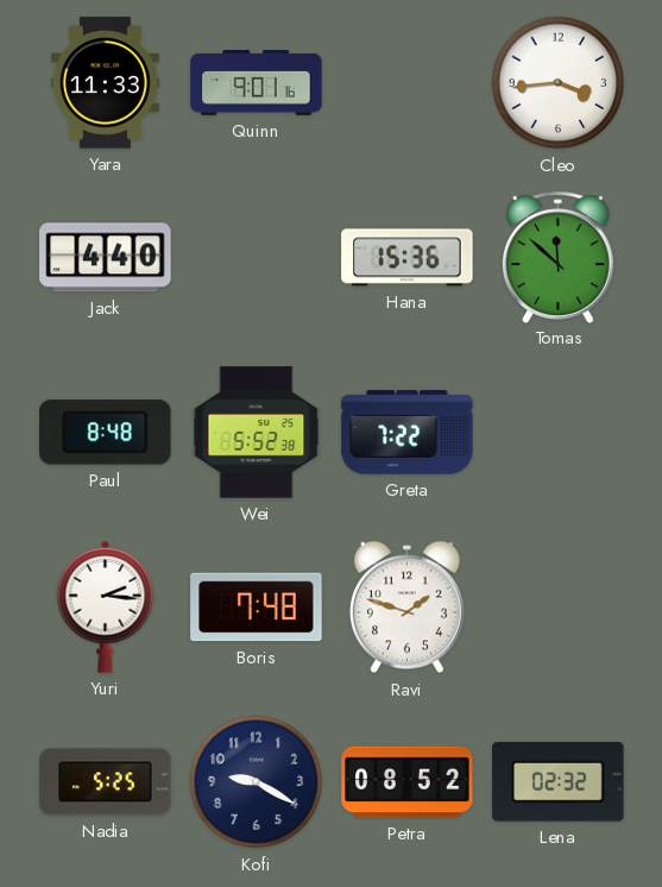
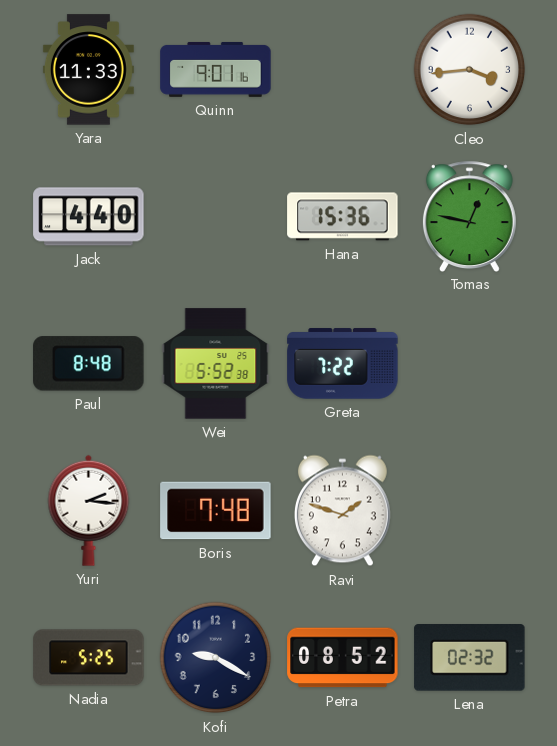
Tomas: 11:52 -> 12:47
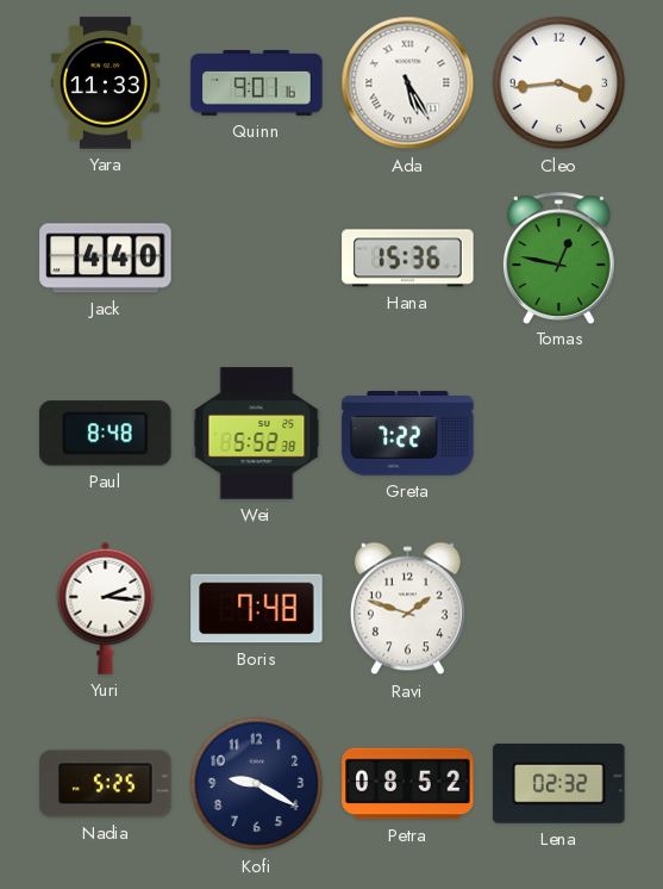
Ada: none -> 5:25
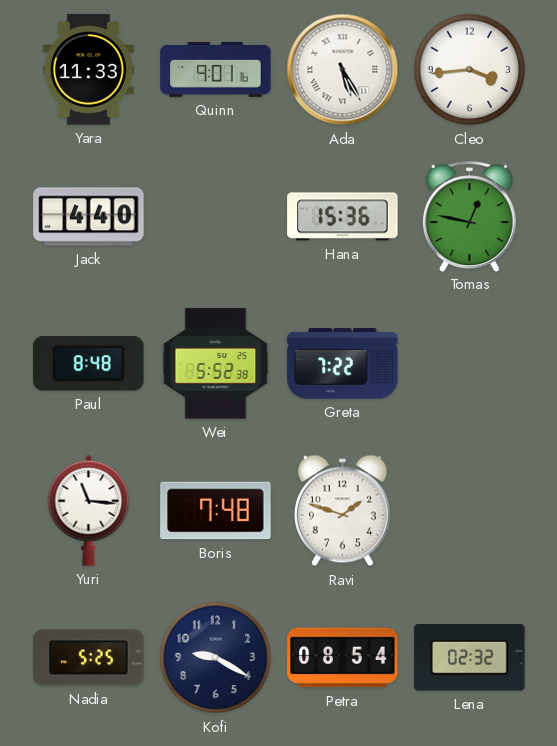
Yuri: 2:16 -> 11:16
Petra: 08:52 -> 08:54
